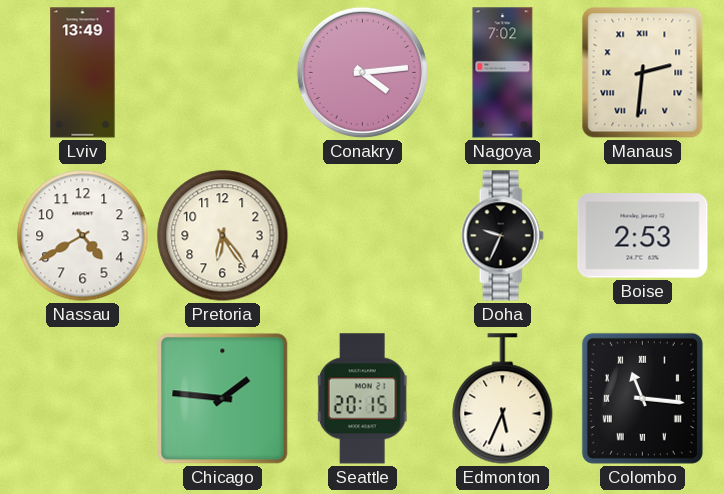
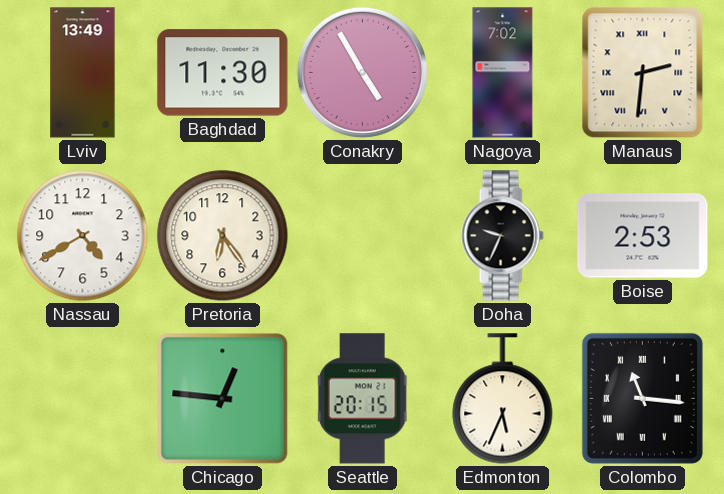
Baghdad: none -> 11:30
Conakry: 4:14 -> 4:55
Chicago: 1:46 -> 12:46
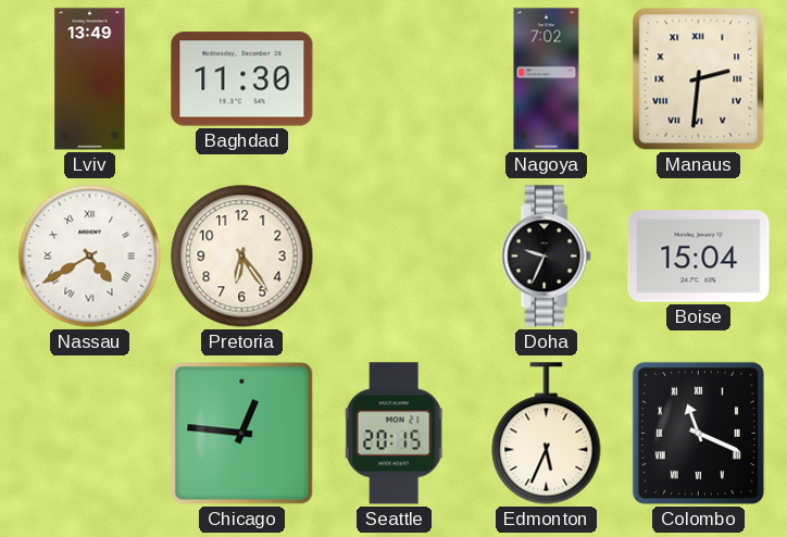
Conakry: 4:55 -> none
Nassau numerals: Arabic -> Roman
Boise: 2:53 -> 15:04
Colombo: 11:16 -> 11:19
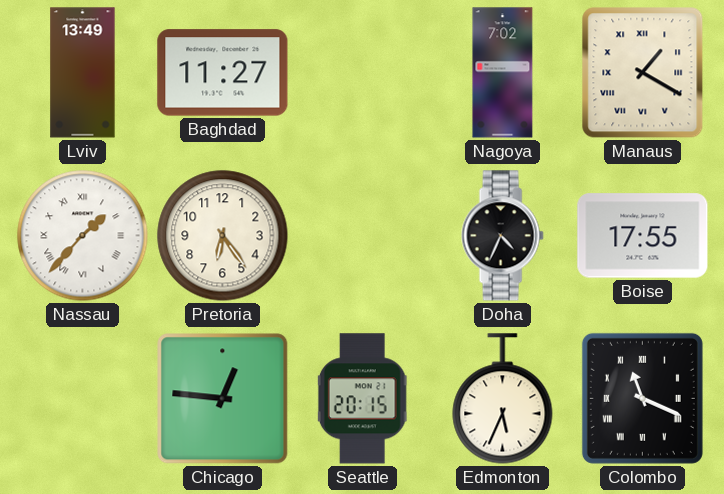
Baghdad: 11:30 -> 11:27
Manaus: 2:31 -> 1:20
Nassau: 4:40 -> 1:37
Doha: 9:34 -> 4:34
Boise: 15:04 -> 17:55
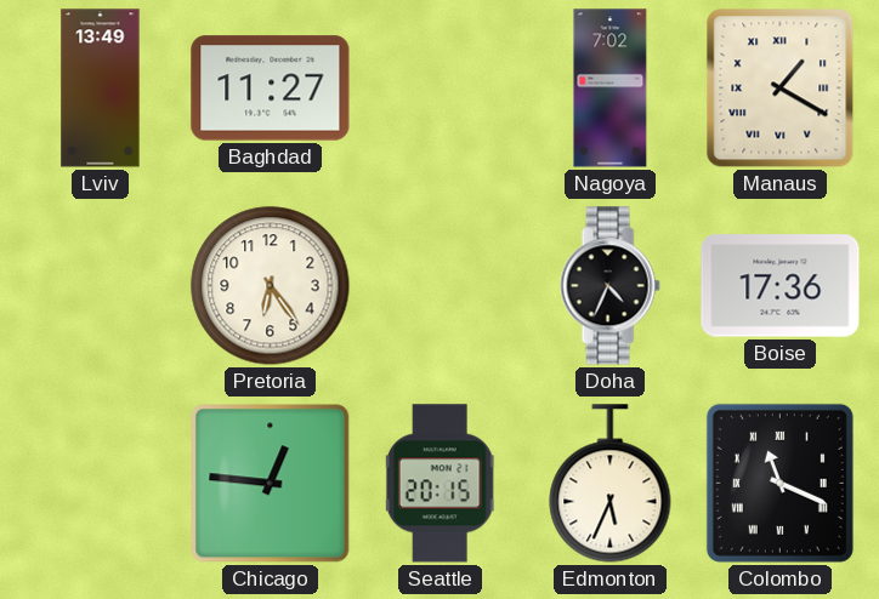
Nassau: 1:37 -> none
Boise: 17:55 -> 17:36
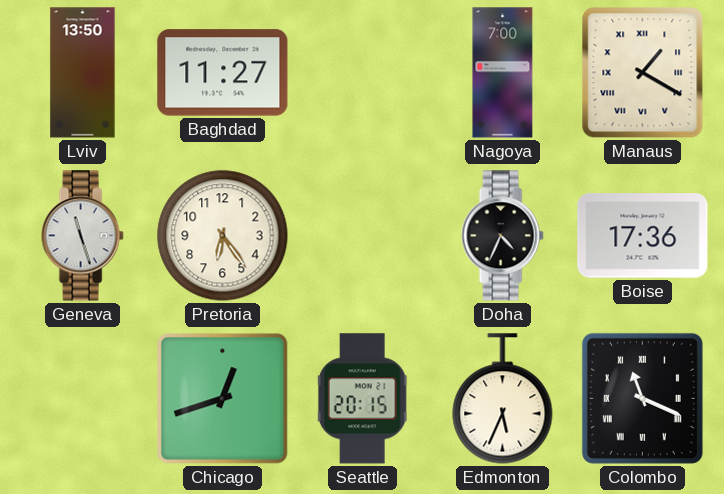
Lviv: 13:49 -> 13:50
Nagoya: 7:02 -> 7:00
Geneva: none -> 11:27
Chicago: 12:46 -> 12:42
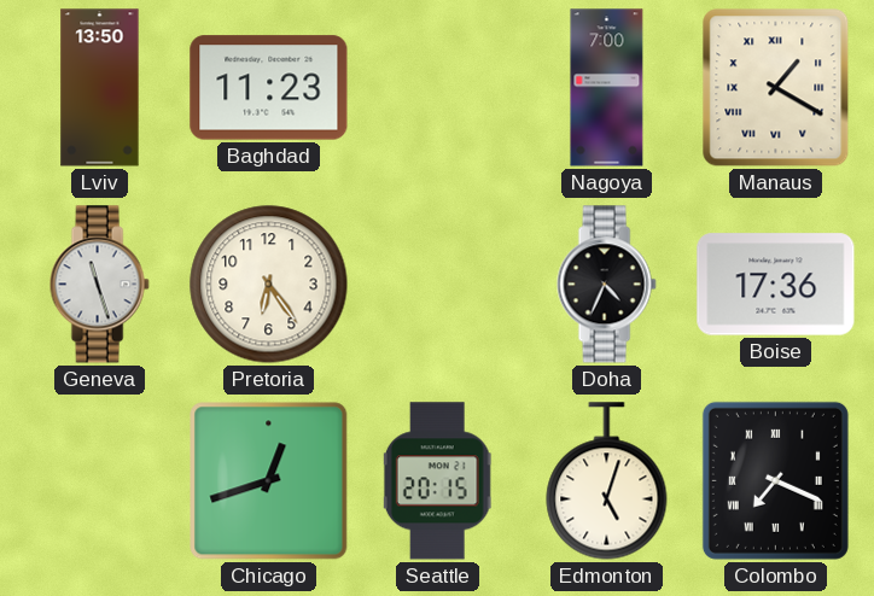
Baghdad: 11:27 -> 11:23
Edmonton: 5:34 -> 5:03
Colombo: 11:19 -> 7:19
